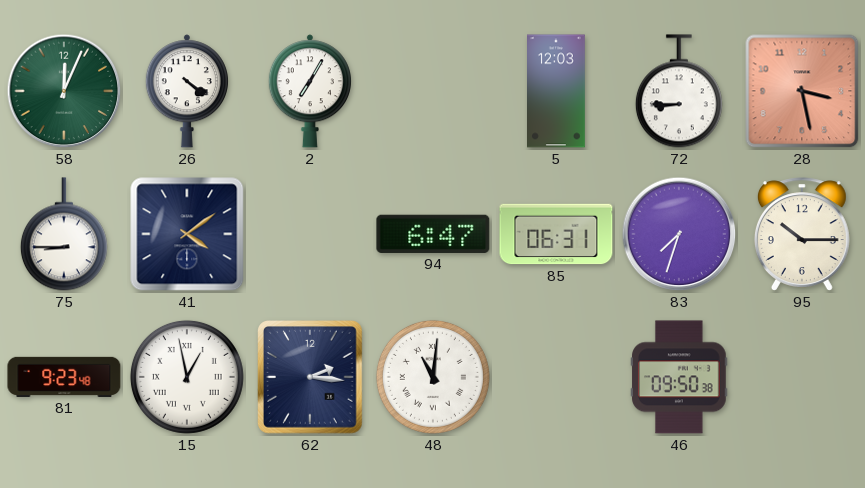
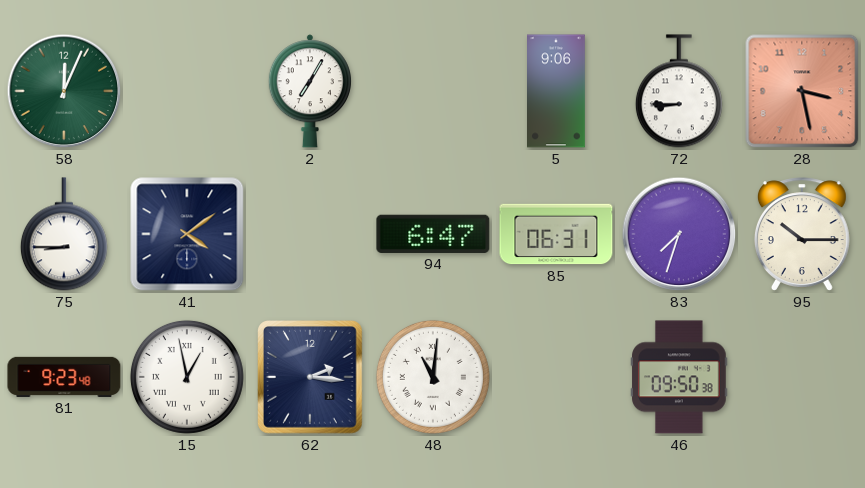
26: 4:21 -> none
5: 12:03 -> 9:06
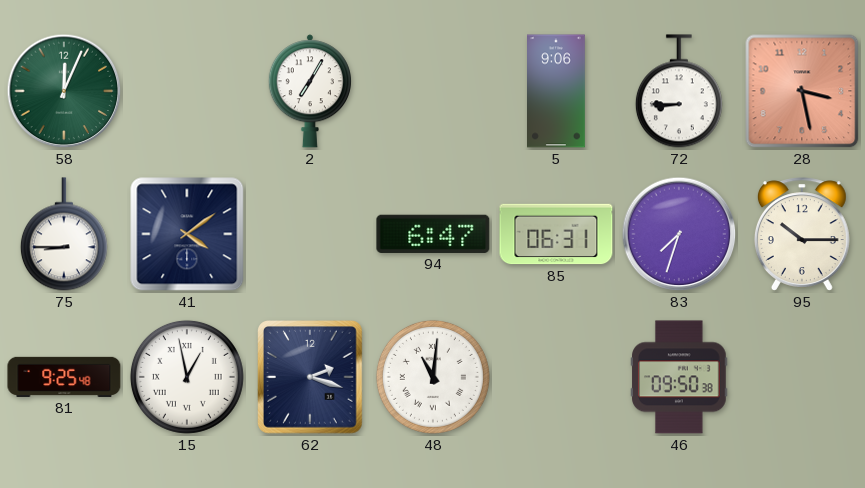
81: 9:23 -> 9:25
62: 2:16 -> 2:18
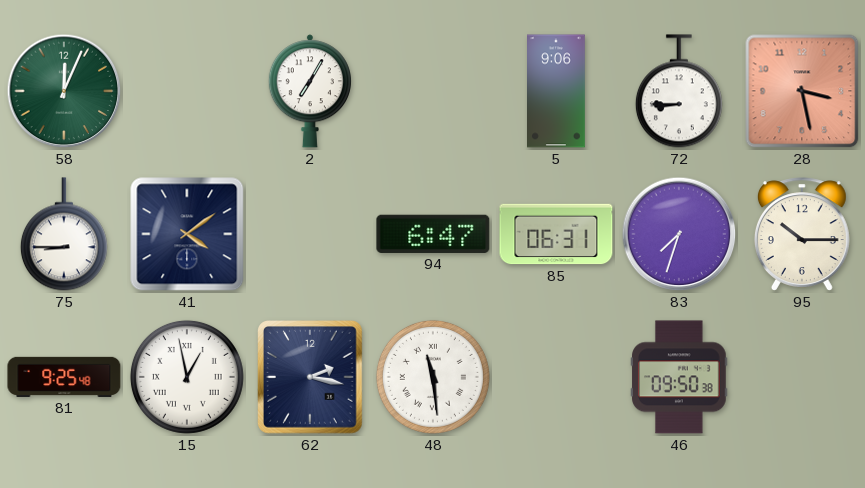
62: 2:18 -> 2:17
48: 11:01 -> 11:29
